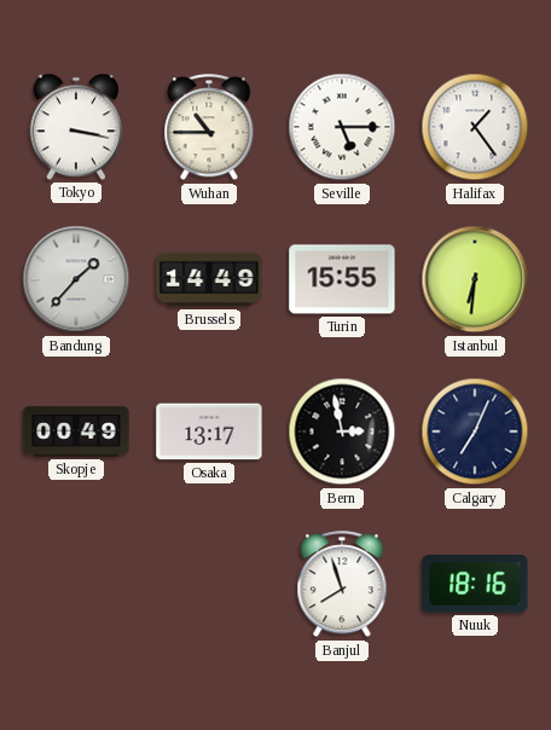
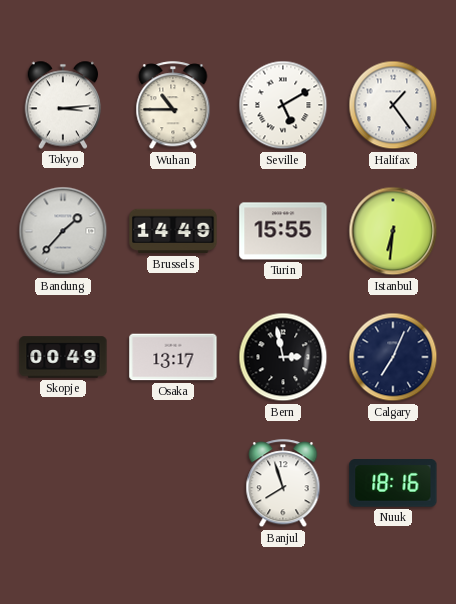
Tokyo: 3:17 -> 3:14
Seville: 5:15 -> 5:10
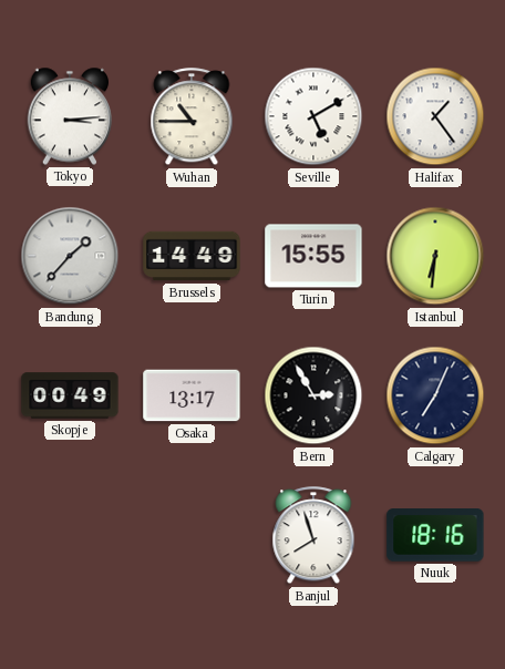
Bern: 2:58 -> 2:55
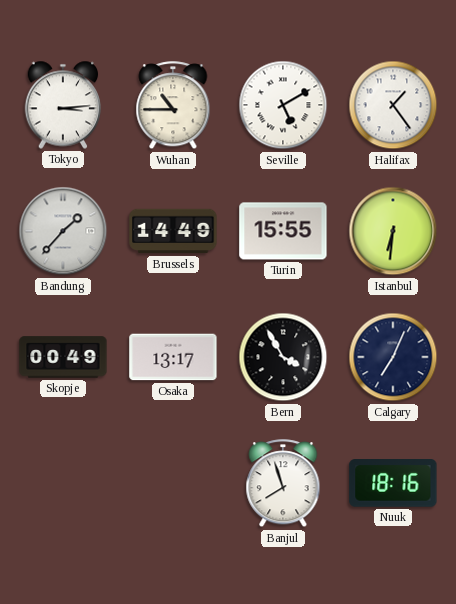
Bern: 2:55 -> 3:55
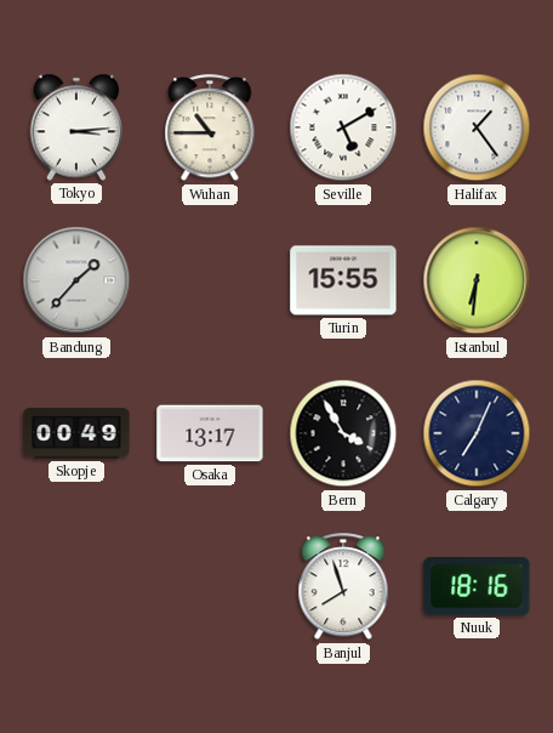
Brussels: 14:49 -> none
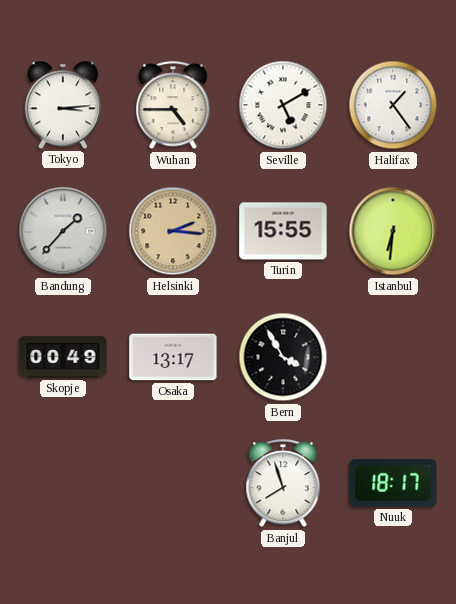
Wuhan: 10:45 -> 4:45
Helsinki: none -> 2:16
Calgary: 7:04 -> none
Nuuk: 18:16 -> 18:17
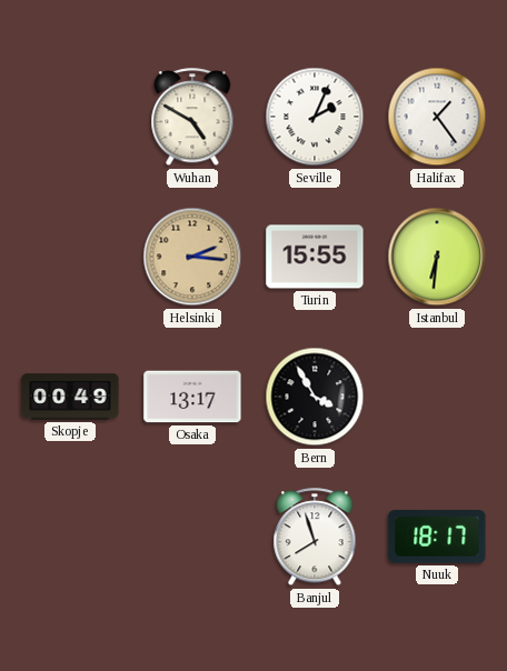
Tokyo: 3:14 -> none
Wuhan: 4:45 -> 4:50
Seville: 5:10 -> 2:04
Bandung: 1:37 -> none
